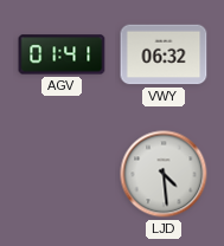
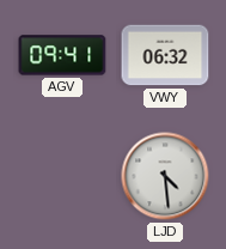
AGV: 01:41 -> 09:41
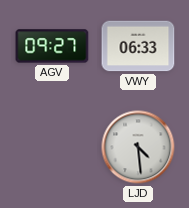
AGV: 09:41 -> 09:27
VWY: 06:32 -> 06:33
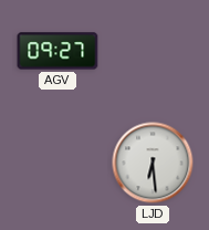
VWY: 06:33 -> none
LJD: 4:29 -> 6:29
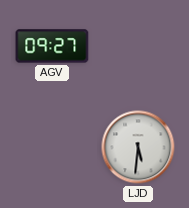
LJD: 6:29 -> 5:31
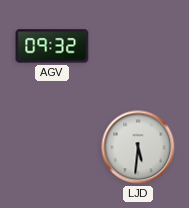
AGV: 09:27 -> 09:32
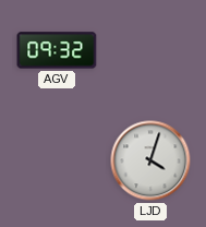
LJD: 5:31 -> 4:03
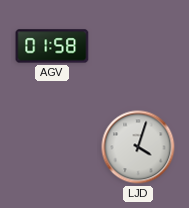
AGV: 09:32 -> 01:58
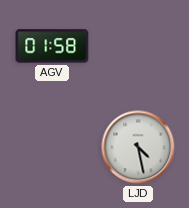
LJD: 4:03 -> 4:28
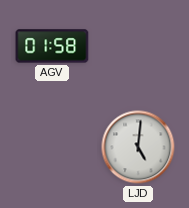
LJD: 4:28 -> 5:01
